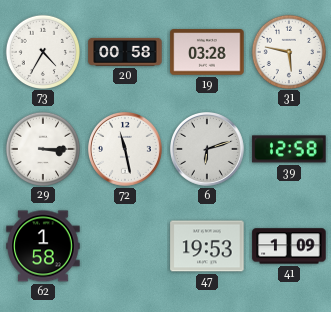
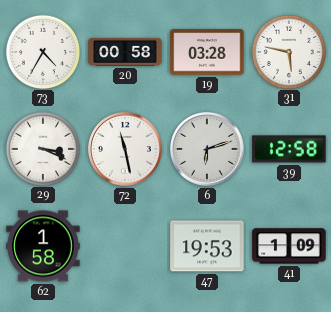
29: 3:15 -> 3:19
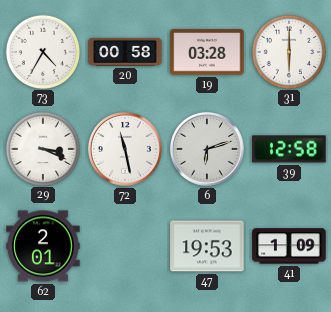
31: 5:47 -> 6:00
62: 1:58 -> 2:01
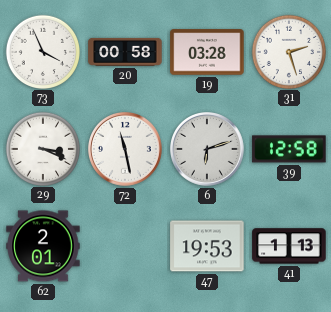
73: 4:35 -> 3:56
31: 6:00 -> 2:27
41: 1:09 -> 1:13
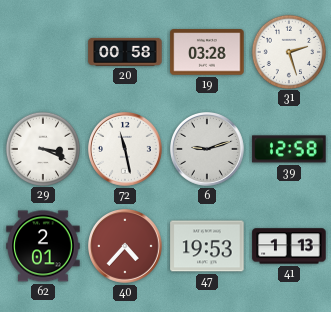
73: 3:56 -> none
6: 6:12 -> 9:12
40: none -> 4:37
